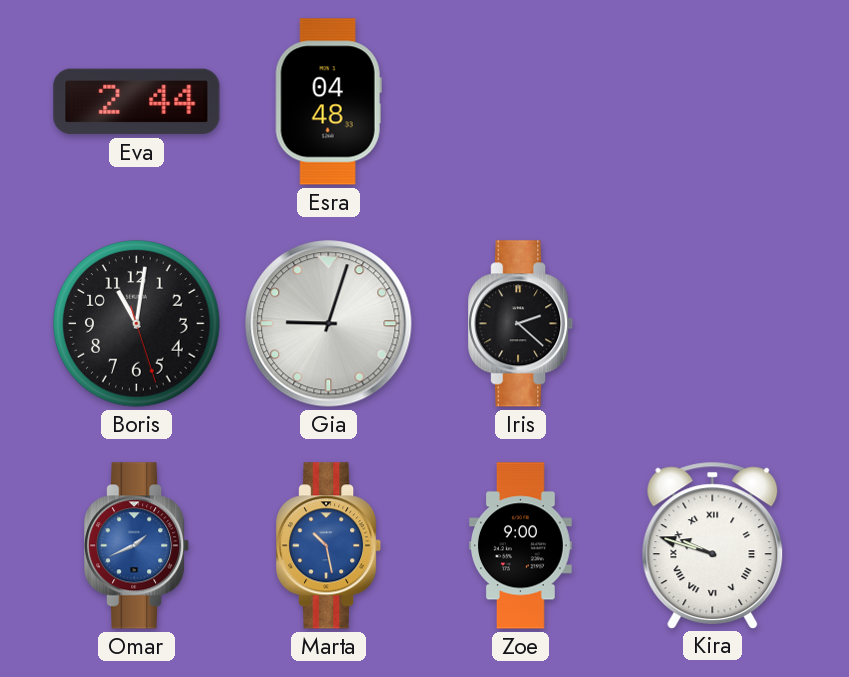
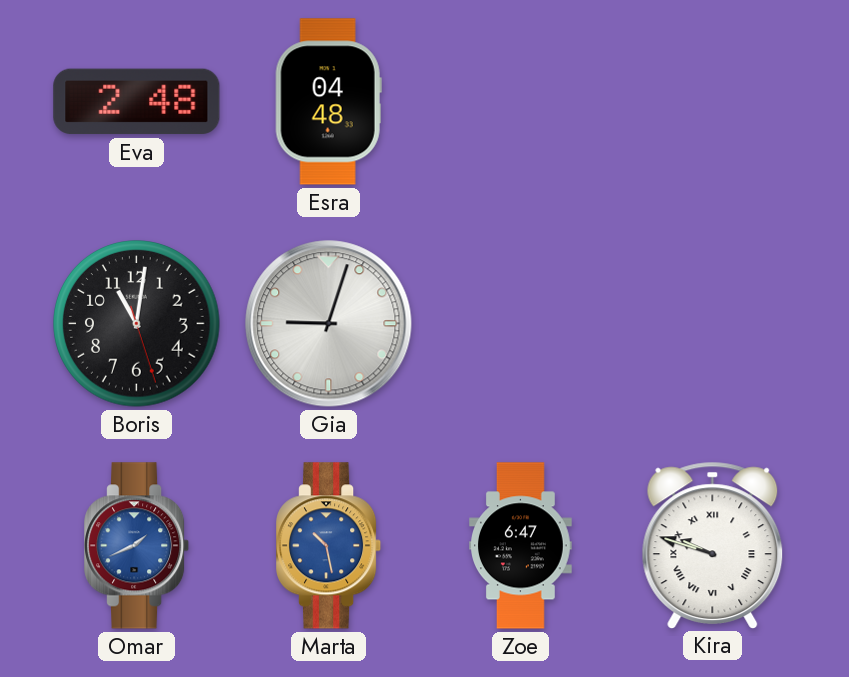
Eva: 2:44 -> 2:48
Iris: 2:22 -> none
Zoe: 9:00 -> 6:47
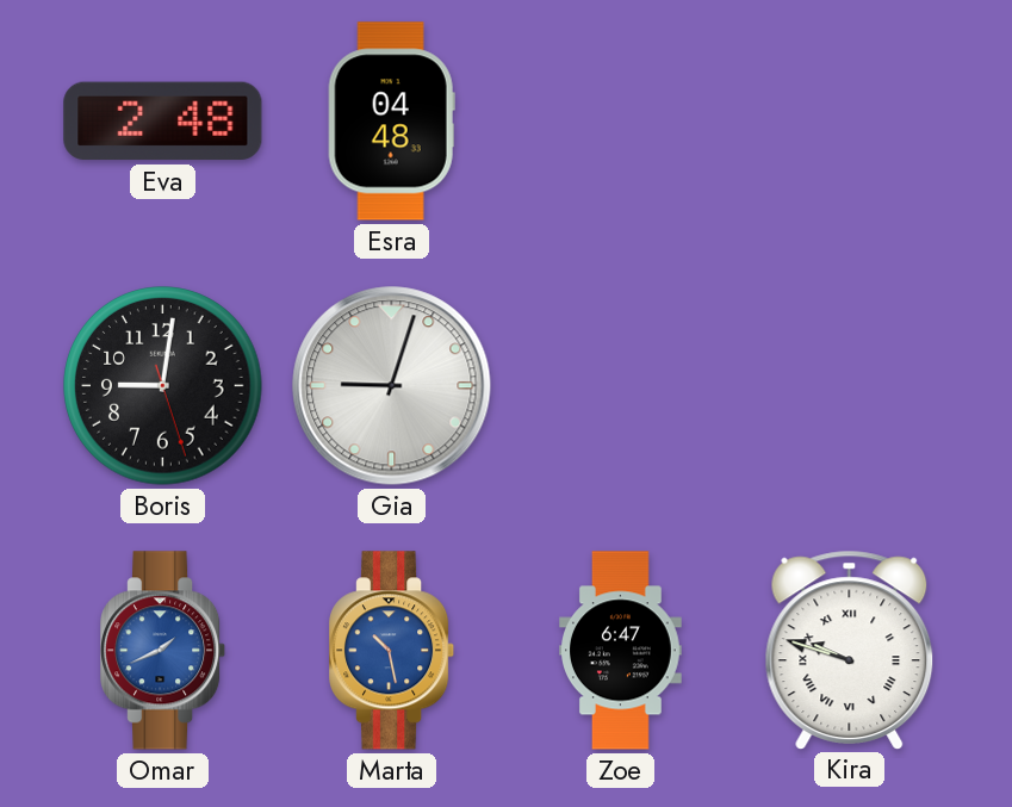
Boris: 11:01 -> 9:01
